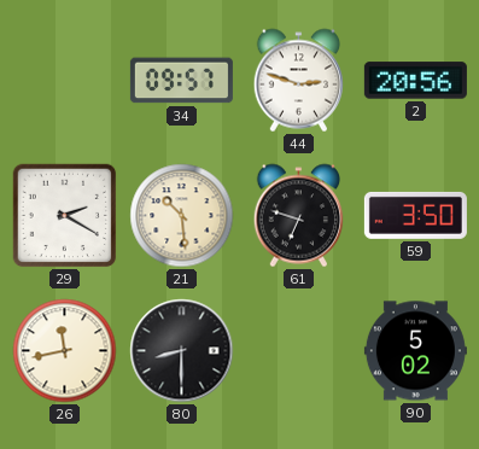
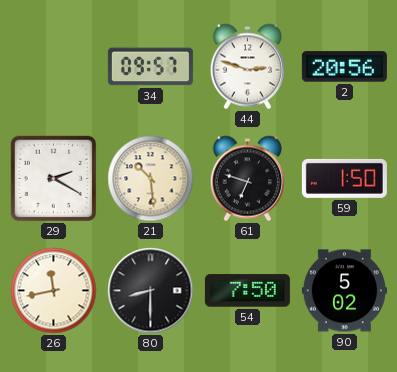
59: 3:50 -> 1:50
54: none -> 7:50
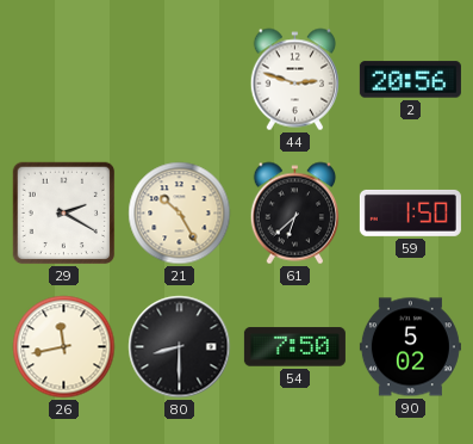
34: 09:57 -> none
21: 10:29 -> 10:25
61: 6:48 -> 6:38
